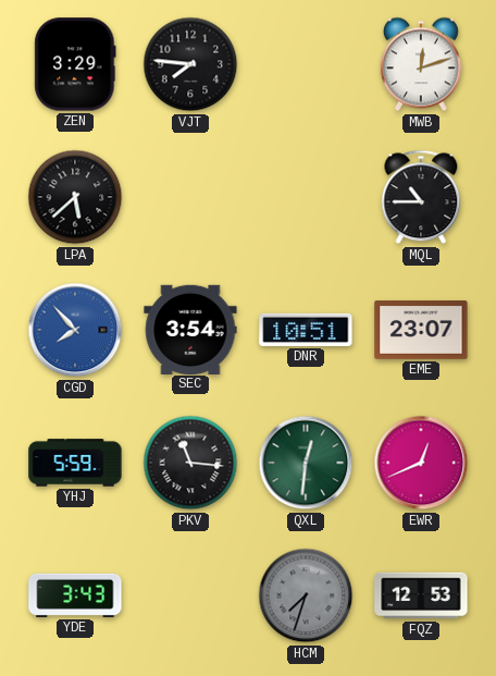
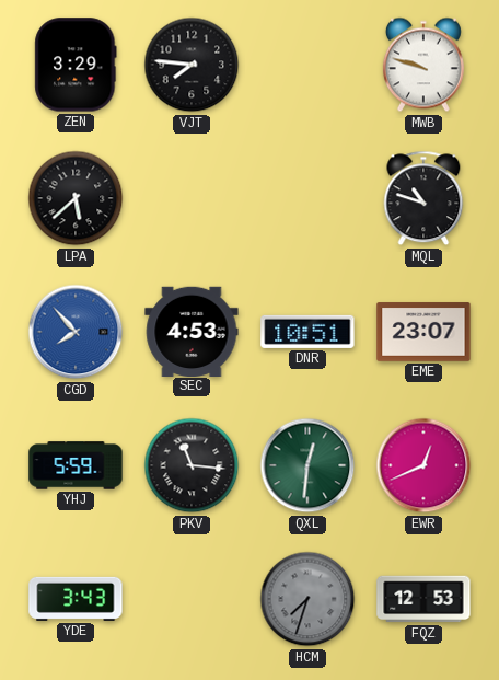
MWB: 12:12 -> 9:48
MQL: 10:45 -> 10:48
SEC: 3:54 -> 4:53
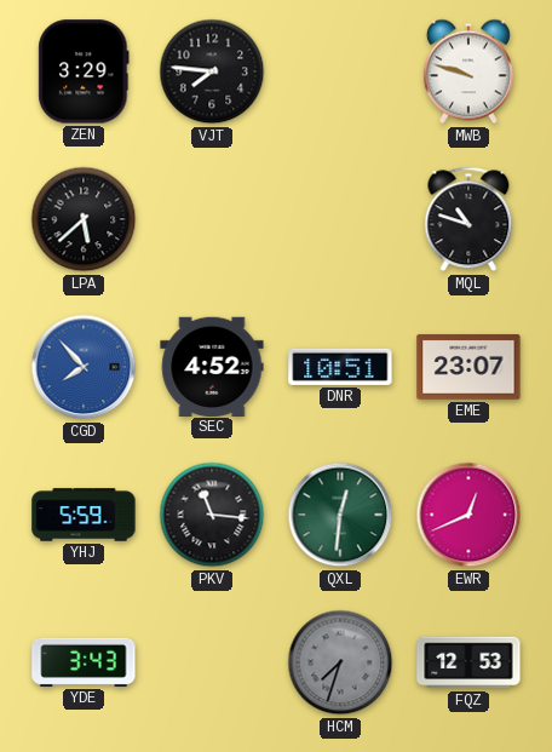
SEC: 4:53 -> 4:52
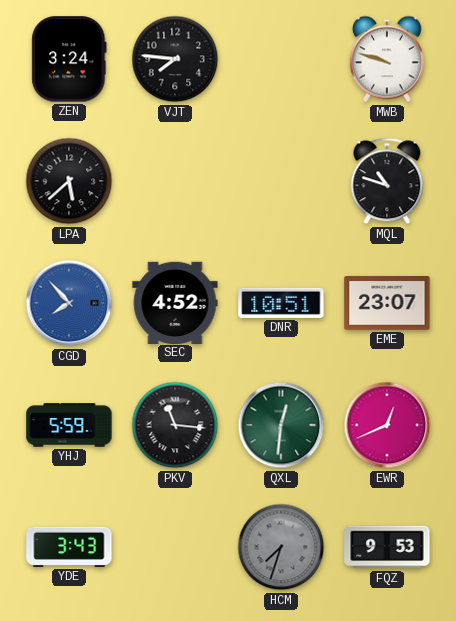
ZEN: 3:29 -> 3:24
FQZ: 12:53 -> 9:53
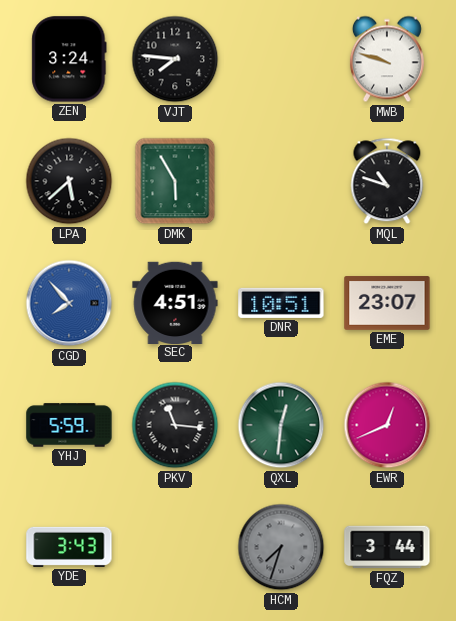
DMK: none -> 5:55
SEC: 4:52 -> 4:51
FQZ: 9:53 -> 3:44
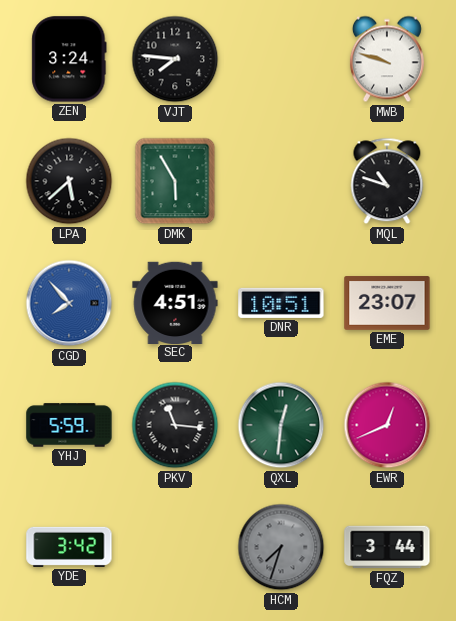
YDE: 3:43 -> 3:42
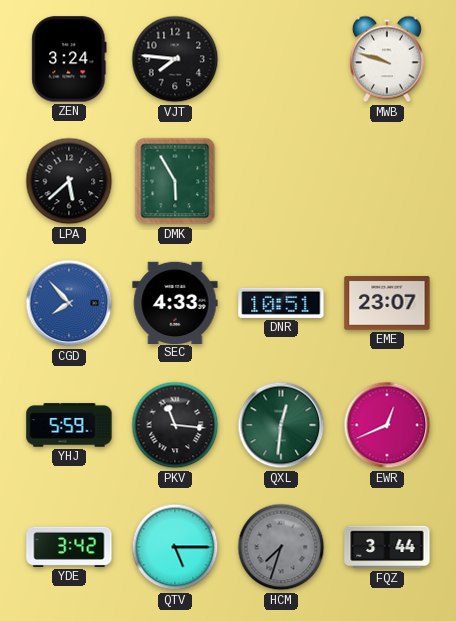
MQL: 10:48 -> none
SEC: 4:51 -> 4:33
QTV: none -> 5:15
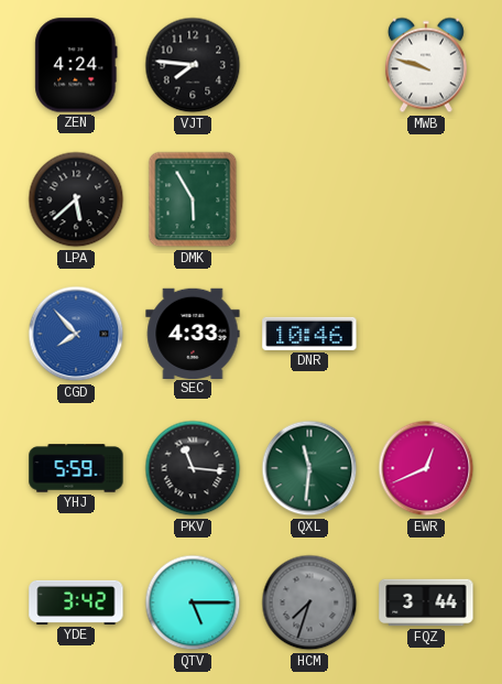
ZEN: 3:24 -> 4:24
DNR: 10:51 -> 10:46
EME: 23:07 -> none
QXL: 12:31 -> 11:31
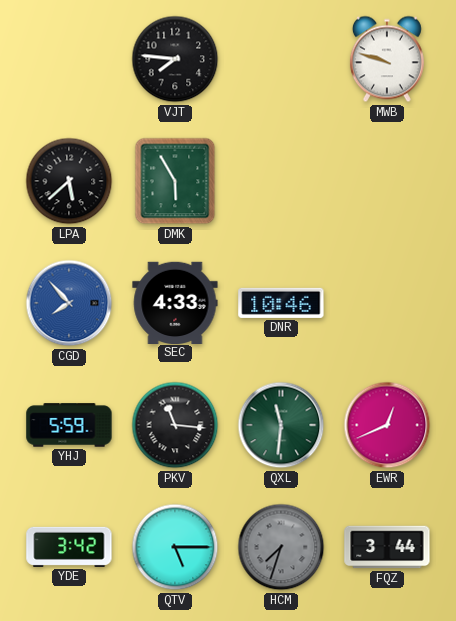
ZEN: 4:24 -> none
